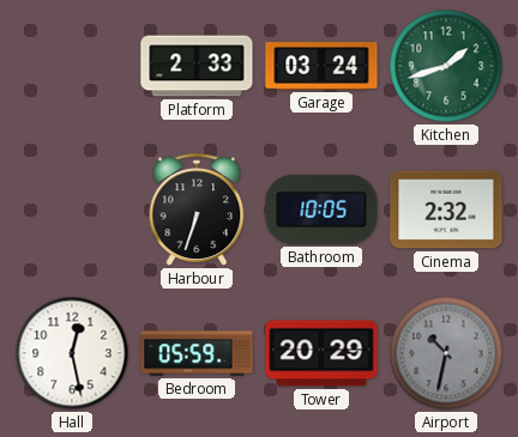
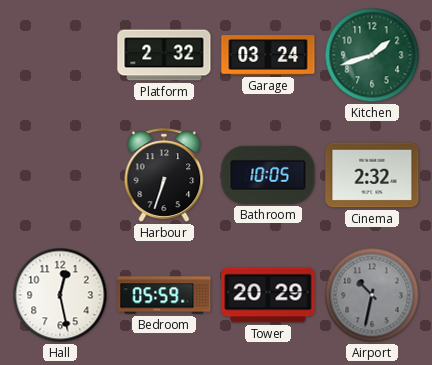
Platform: 2:33 -> 2:32
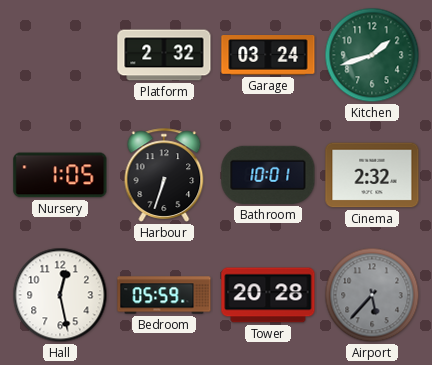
Nursery: none -> 1:05
Bathroom: 10:05 -> 10:01
Tower: 20:29 -> 20:28
Airport: 10:32 -> 5:37
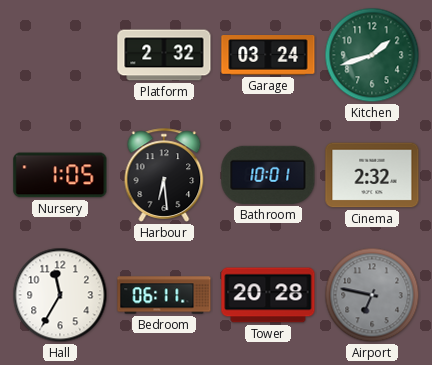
Harbour: 6:33 -> 6:29
Hall: 12:28 -> 11:35
Bedroom: 05:59 -> 06:11
Airport: 5:37 -> 6:47
